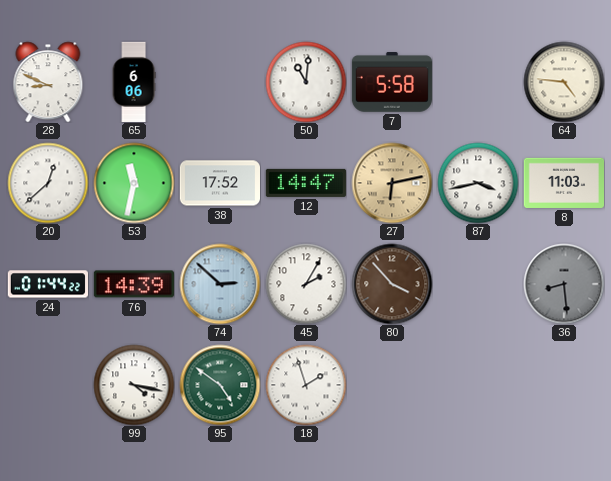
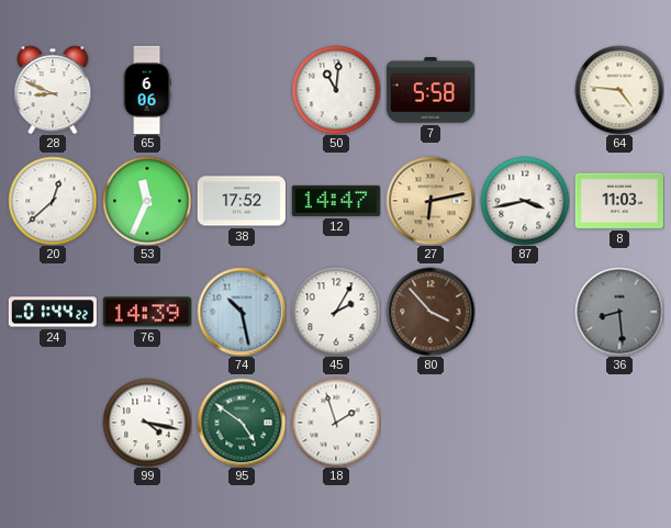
53: 11:32 -> 11:34
74: 2:52 -> 10:28
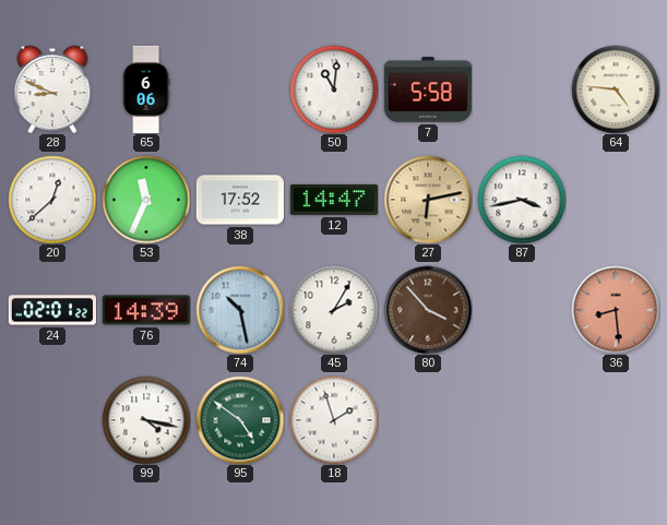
8: 11:03 -> none
24: 01:44 -> 02:01
36 dial: grey -> salmon
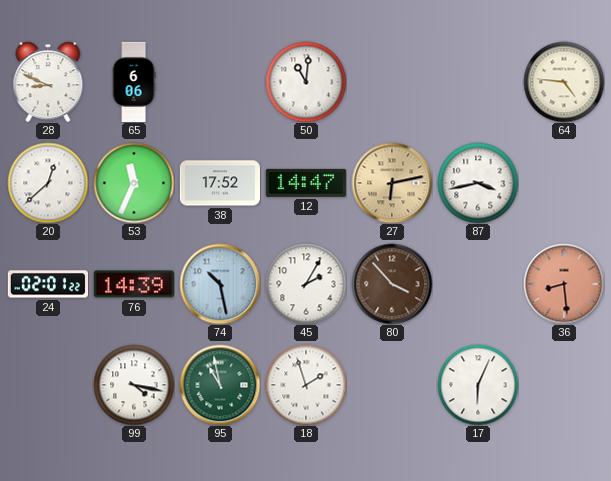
7: 5:58 -> none
95: 4:51 -> 10:58
17: none -> 6:04
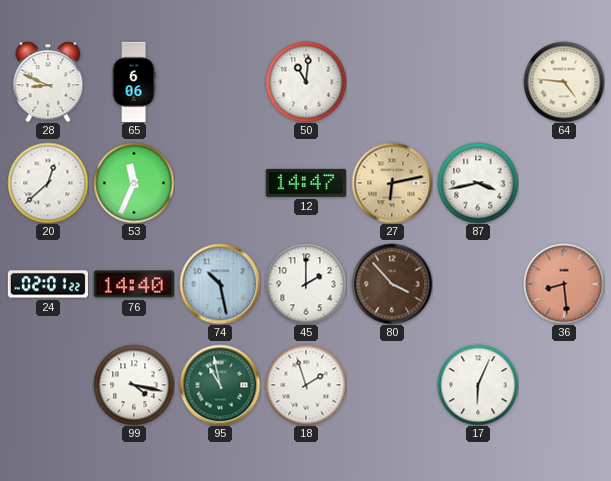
38: 17:52 -> none
76: 14:39 -> 14:40
45: 2:05 -> 2:00
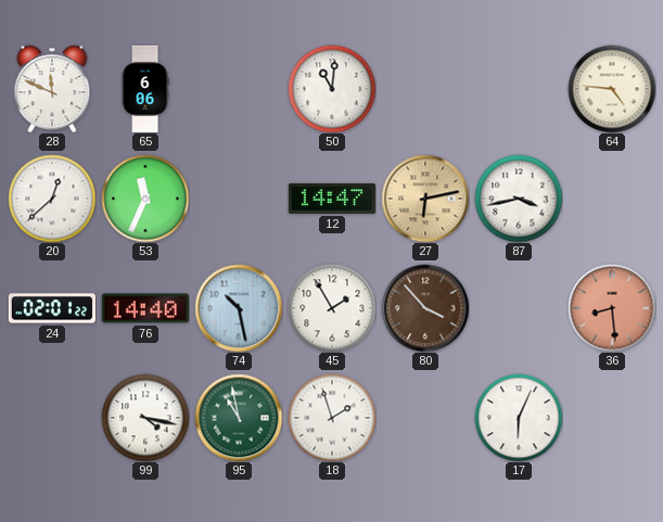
28: 8:49 -> 11:49
45: 2:00 -> 1:55
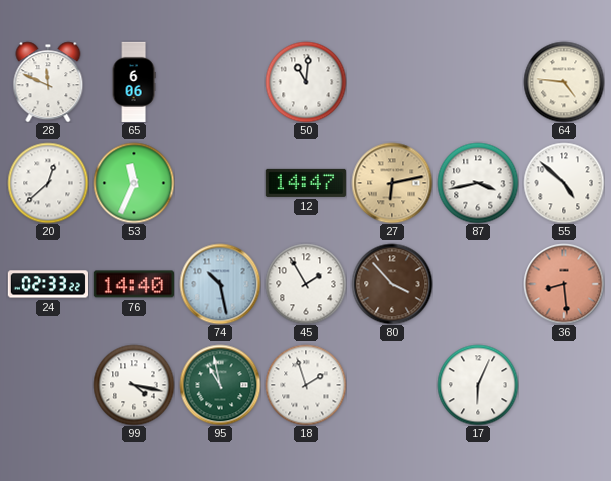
55: none -> 4:52
24: 02:01 -> 02:33
